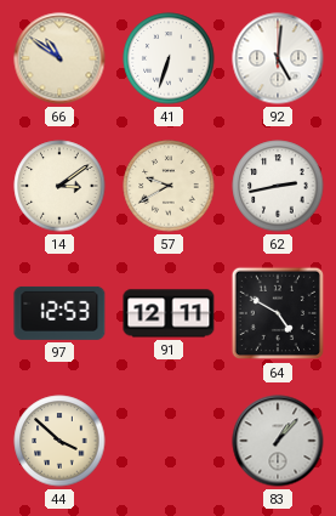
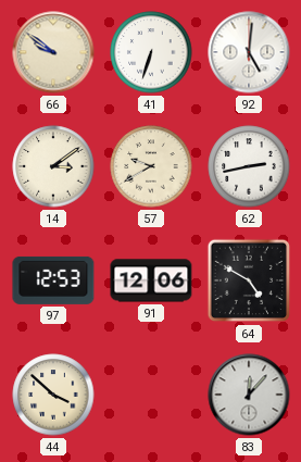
66: 10:51 -> 9:51
91: 12:11 -> 12:06
83: 1:07 -> 12:07
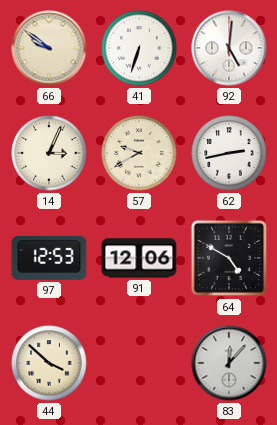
14: 3:09 -> 3:04
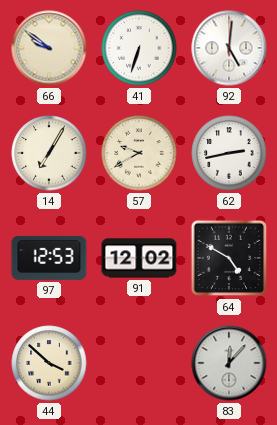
14: 3:04 -> 7:05
91: 12:06 -> 12:02
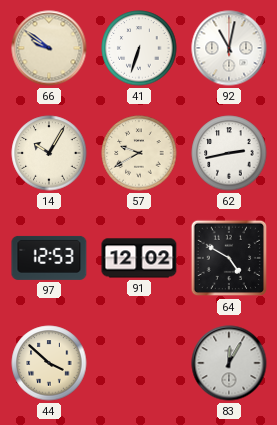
92: 5:01 -> 11:02
14: 7:05 -> 10:05
83: 12:07 -> 12:05
